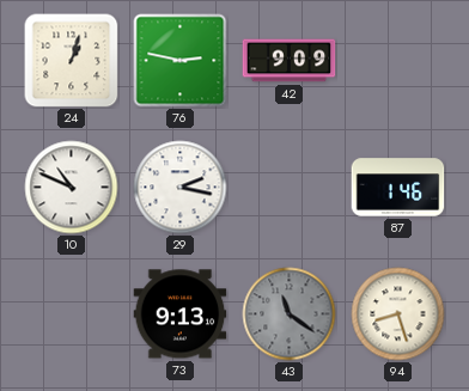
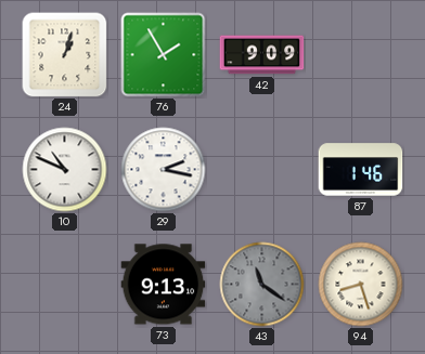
76: 2:47 -> 1:55
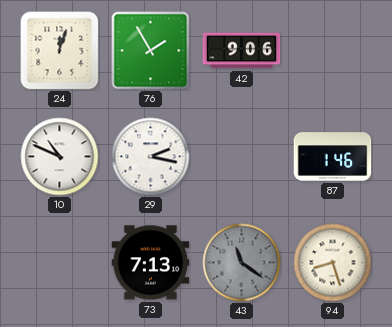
24: 1:03 -> 12:03
42: 9:09 -> 9:06
73: 9:13 -> 7:13
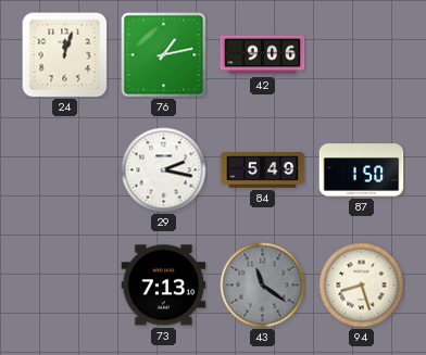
76: 1:55 -> 1:13
10: 10:49 -> none
84: none -> 5:49
87: 1:46 -> 1:50
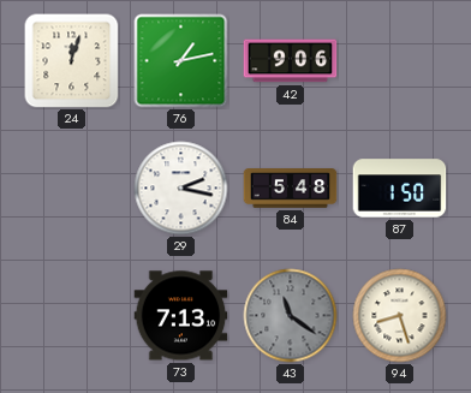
84: 5:49 -> 5:48
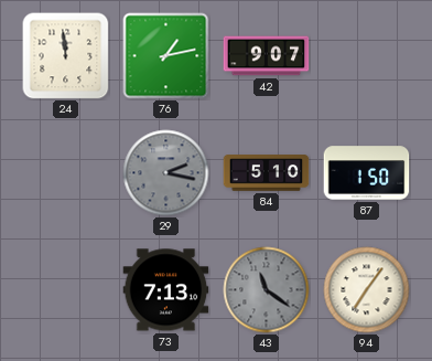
24: 12:03 -> 11:59
42: 9:06 -> 9:07
29 dial: white -> grey
84: 5:48 -> 5:10
94: 8:27 -> 7:06
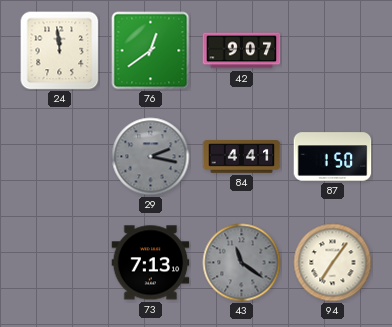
76: 1:13 -> 12:39
84: 5:10 -> 4:41
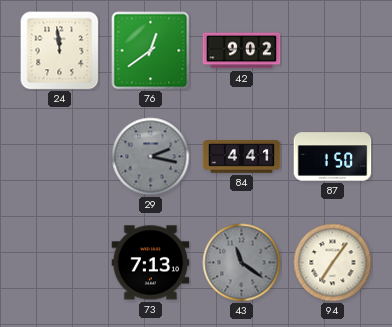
42: 9:07 -> 9:02
